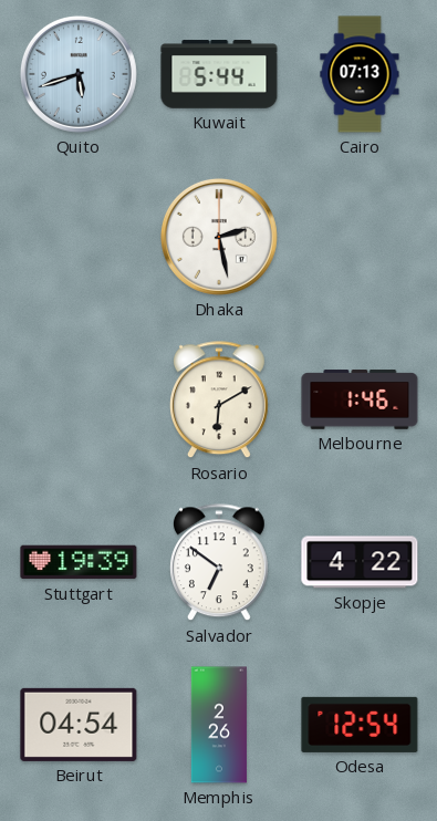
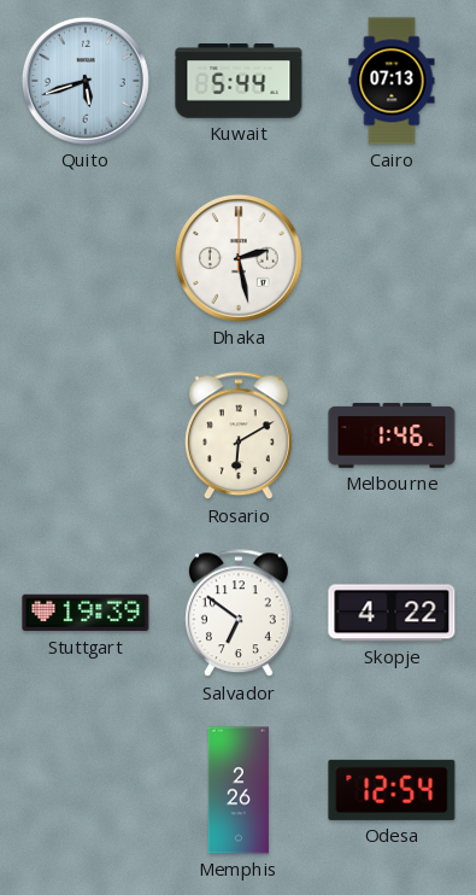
Beirut: 04:54 -> none
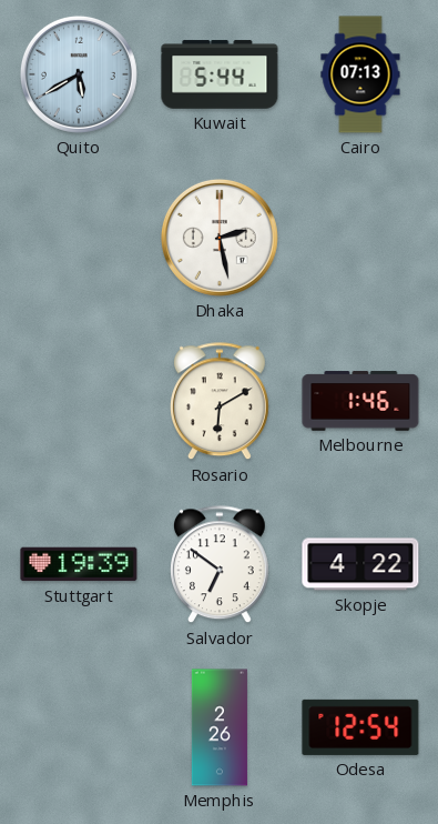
Quito: 5:42 -> 5:40
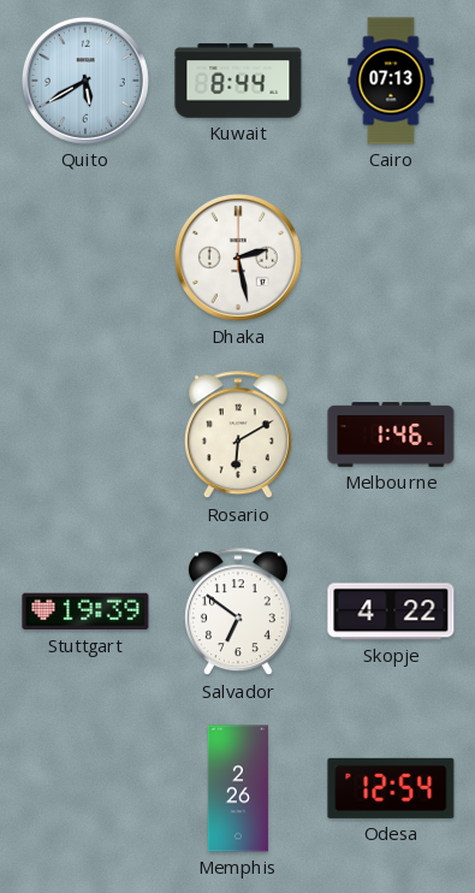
Kuwait: 5:44 -> 8:44
